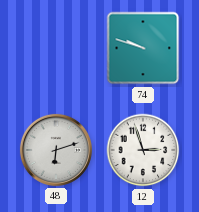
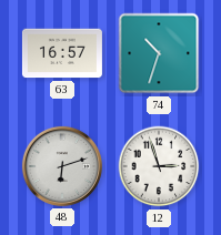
63: none -> 16:57
74: 9:48 -> 10:33
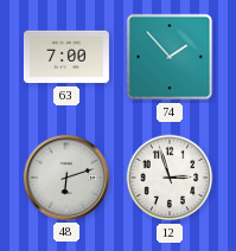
63: 16:57 -> 7:00
74: 10:33 -> 1:53
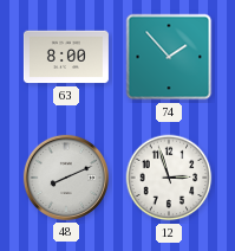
63: 7:00 -> 8:00
48: 6:12 -> 8:11
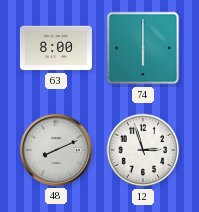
74: 1:53 -> 6:00
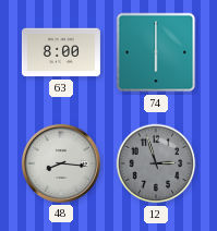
48: 8:11 -> 8:16
12 dial: white -> grey
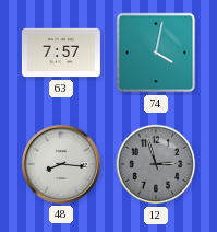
63: 8:00 -> 7:57
74: 6:00 -> 4:02
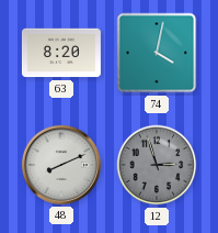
63: 7:57 -> 8:20
48: 8:16 -> 8:11
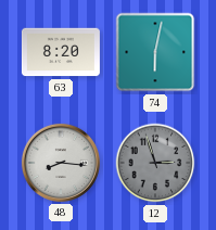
74: 4:02 -> 6:02
48: 8:11 -> 8:16
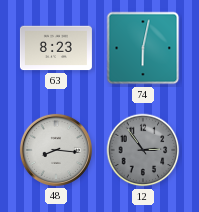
63: 8:20 -> 8:23
12: 2:57 -> 2:54
